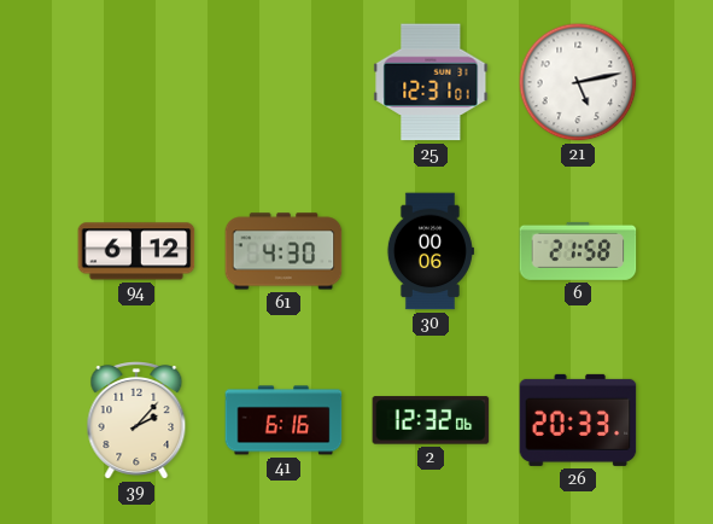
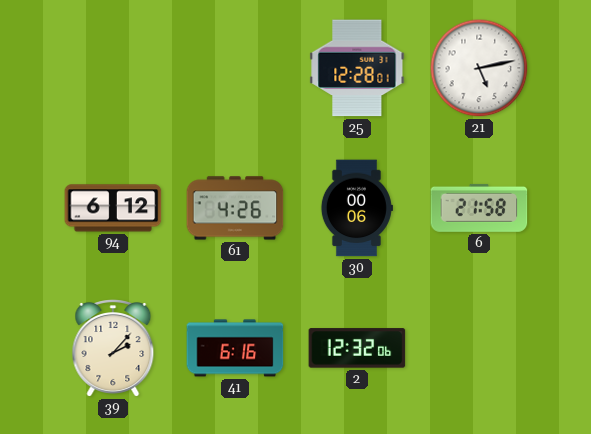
25: 12:31 -> 12:28
61: 4:30 -> 4:26
26: 20:33 -> none
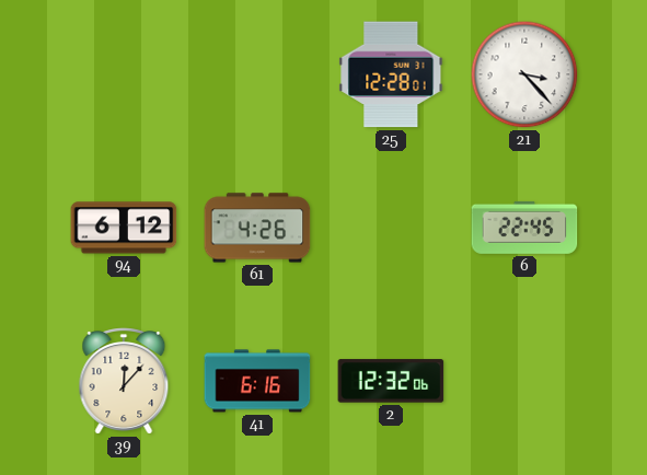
21: 5:13 -> 3:23
30: 00:06 -> none
6: 21:58 -> 22:45
39: 2:07 -> 12:07
